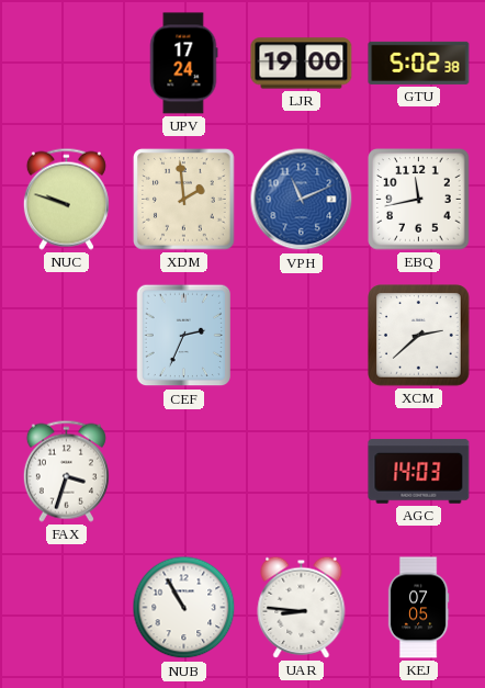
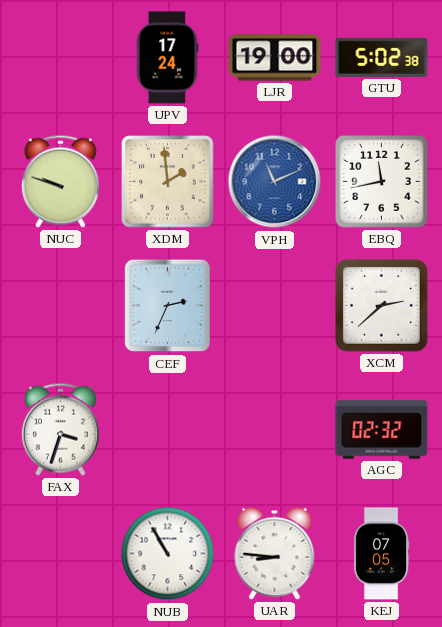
AGC: 14:03 -> 02:32
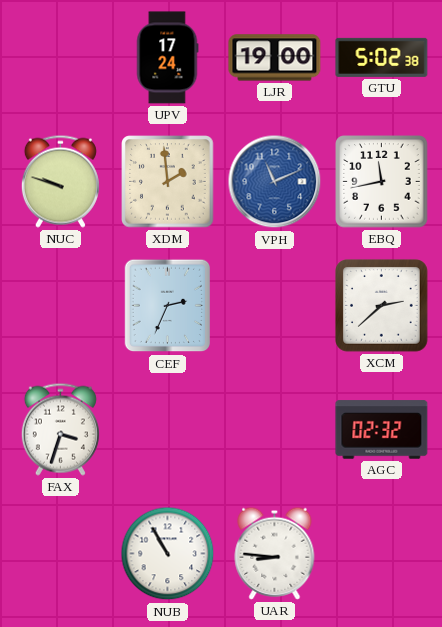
KEJ: 07:05 -> none
